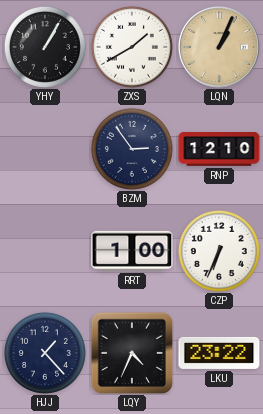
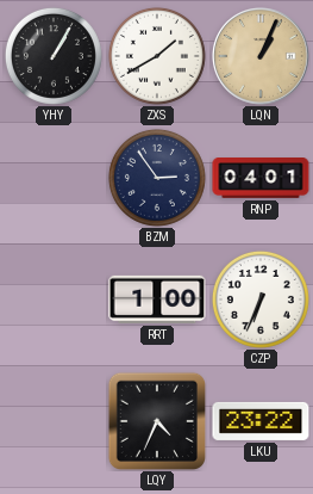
RNP: 12:10 -> 04:01
HJJ: 1:23 -> none
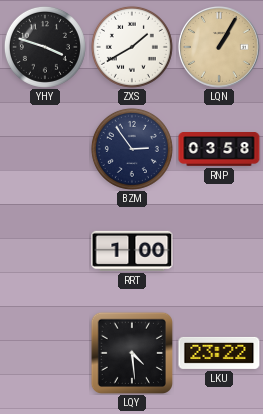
YHY: 1:05 -> 3:48
LQN: 1:04 -> 1:05
RNP: 04:01 -> 03:58
CZP: 6:34 -> none
LQY: 4:34 -> 4:29
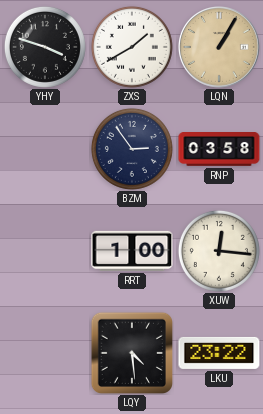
XUW: none -> 12:16
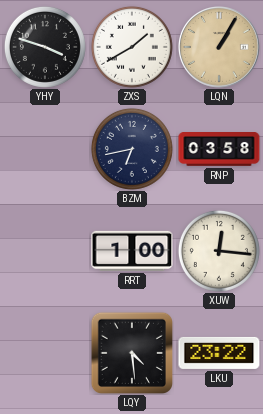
BZM: 2:54 -> 6:43
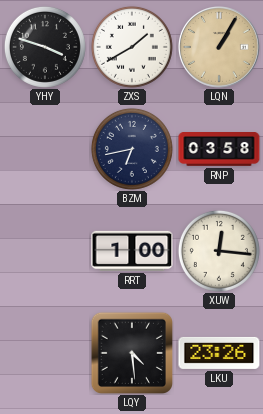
LKU: 23:22 -> 23:26
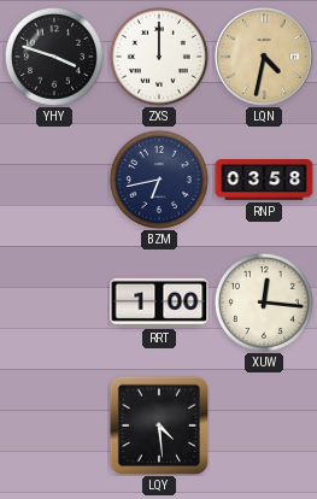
ZXS: 1:40 -> 12:00
LQN: 1:05 -> 4:32
LKU: 23:26 -> none
